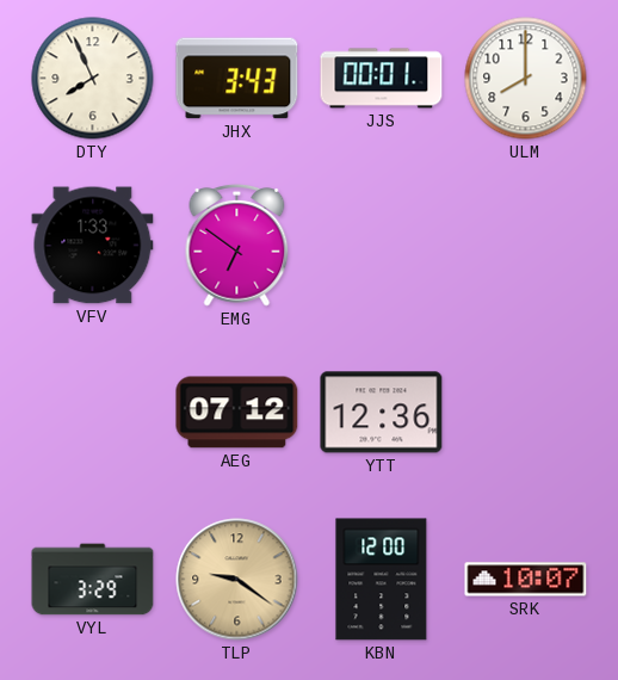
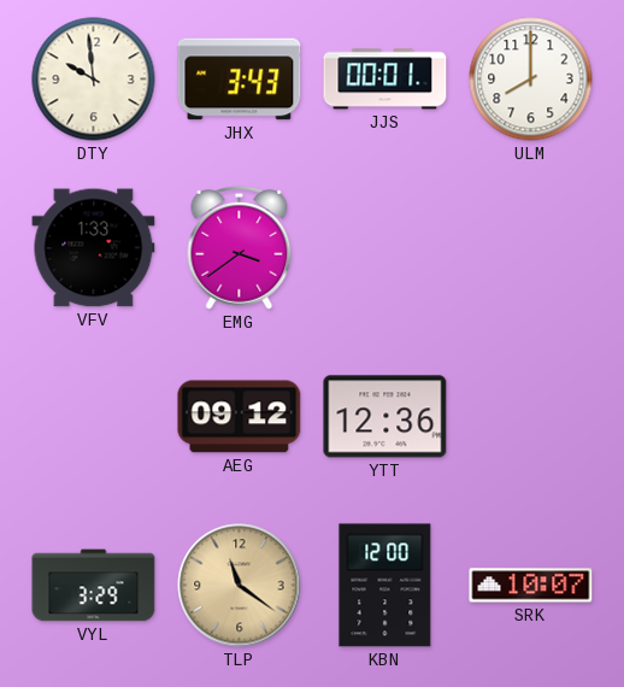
DTY: 7:56 -> 9:59
EMG: 6:51 -> 3:39
AEG: 07:12 -> 09:12
TLP: 9:21 -> 11:21
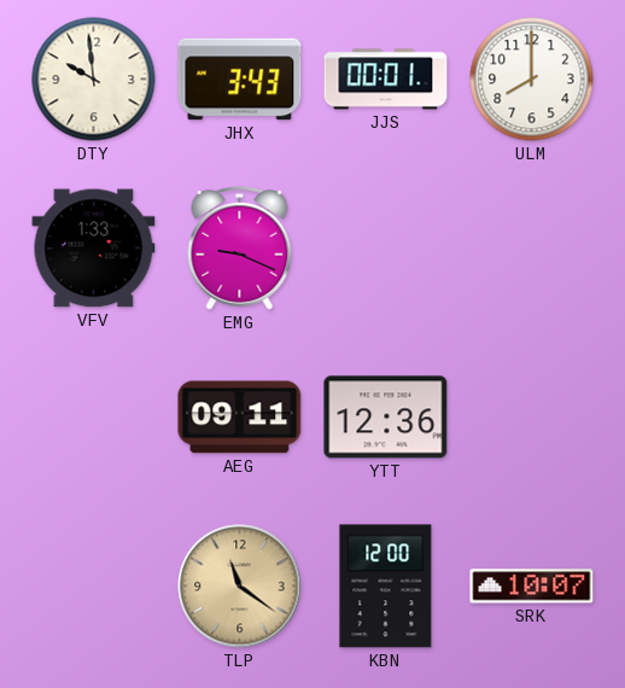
EMG: 3:39 -> 9:19
AEG: 09:12 -> 09:11
VYL: 3:29 -> none
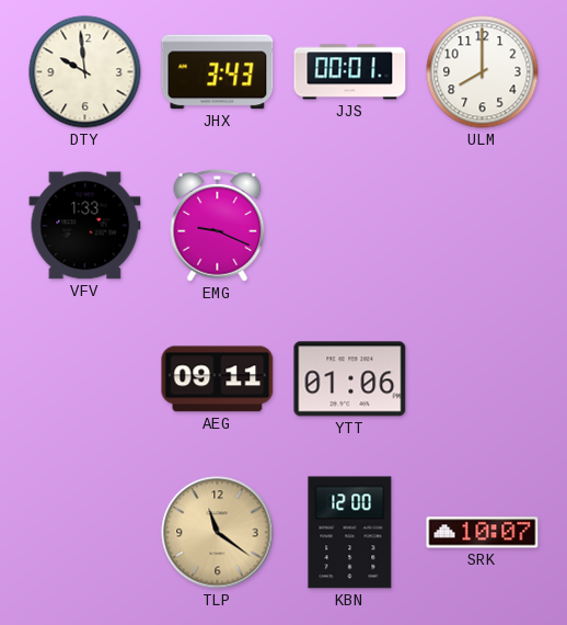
YTT: 12:36 -> 01:06
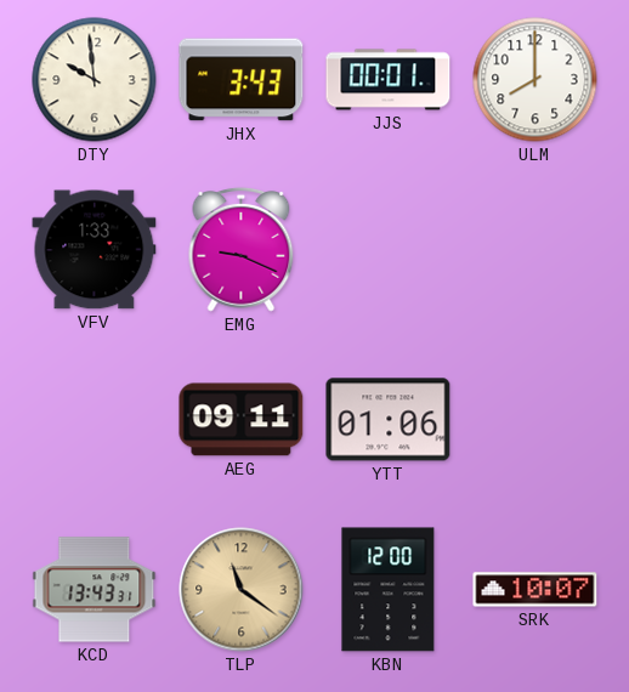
KCD: none -> 13:43
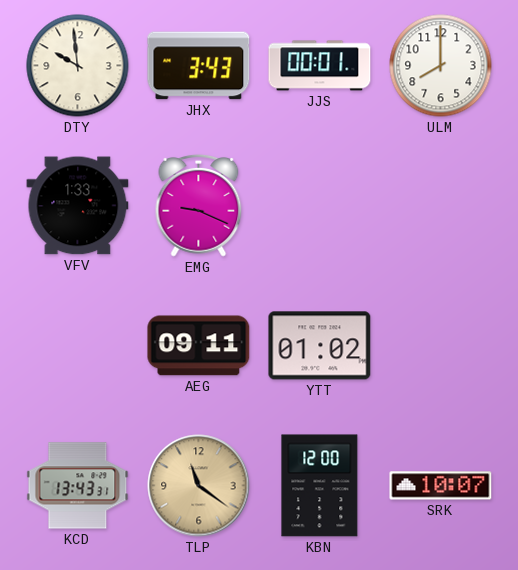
YTT: 01:06 -> 01:02
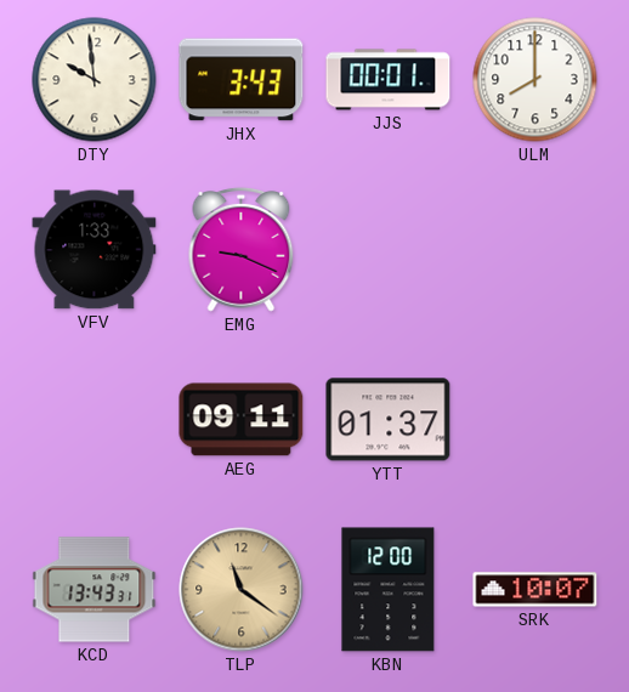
YTT: 01:02 -> 01:37
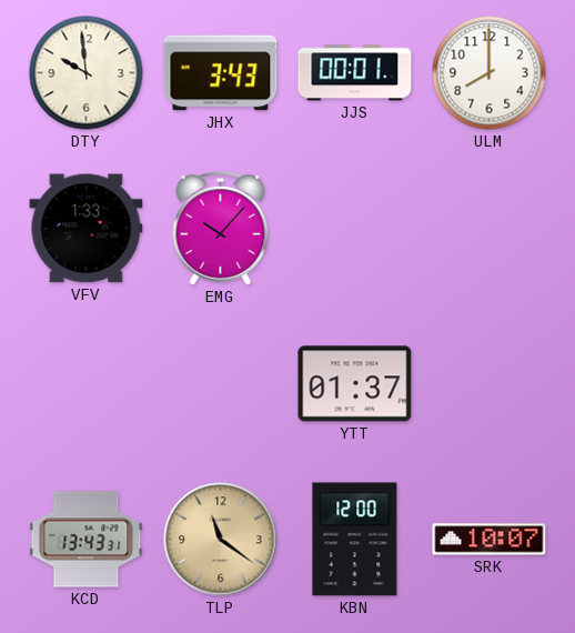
EMG: 9:19 -> 10:07
AEG: 09:11 -> none
